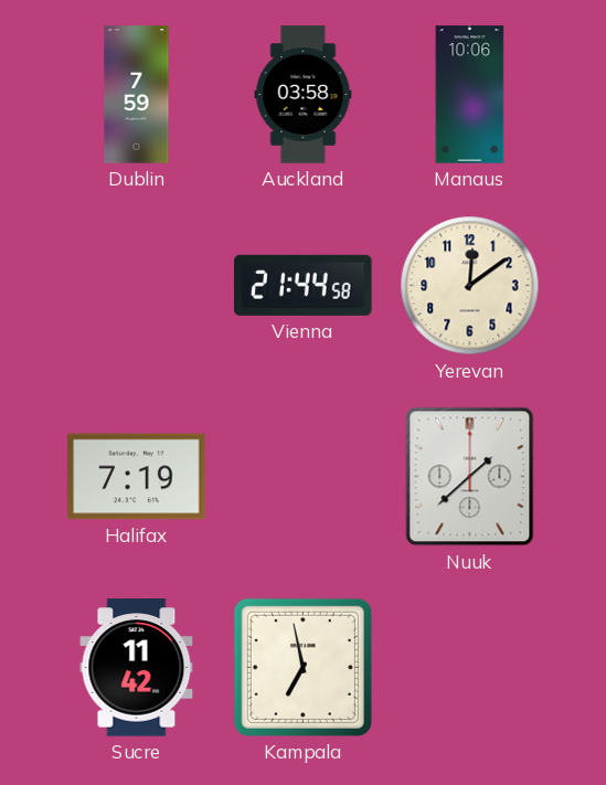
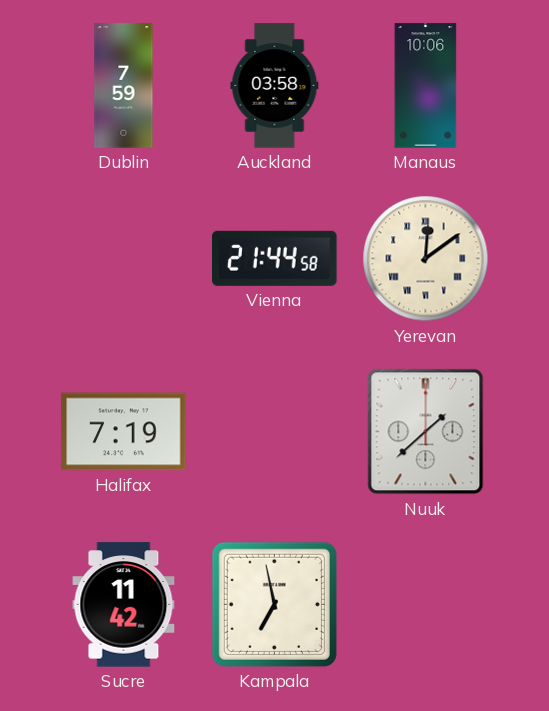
Yerevan numerals: Arabic -> Roman
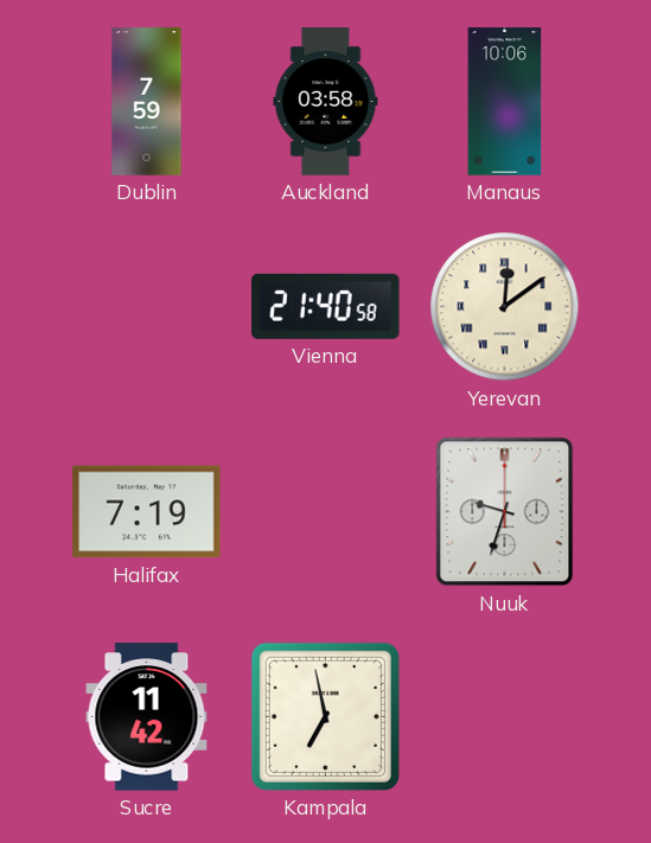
Vienna: 21:44 -> 21:40
Nuuk: 1:38 -> 9:33
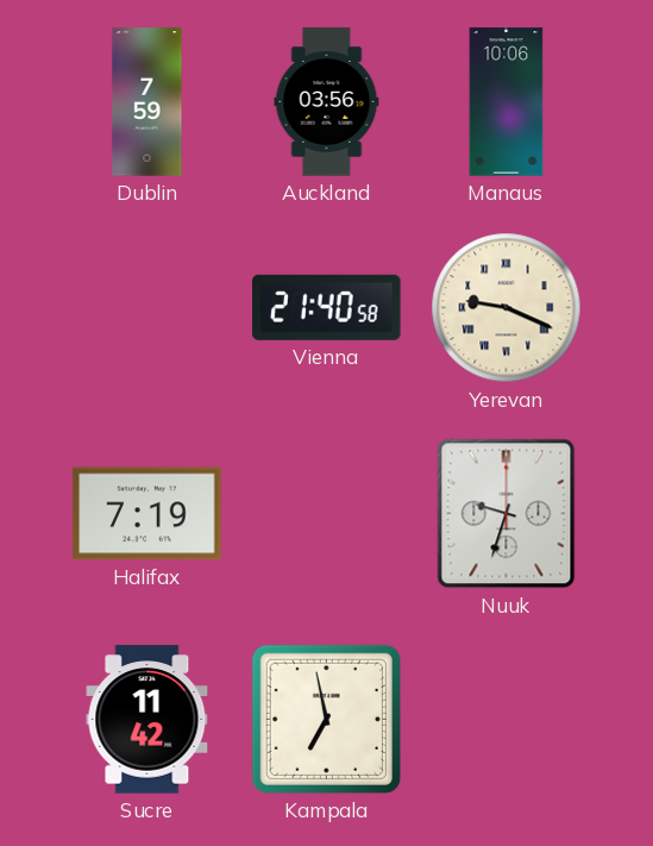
Auckland: 03:58 -> 03:56
Yerevan: 12:09 -> 9:19
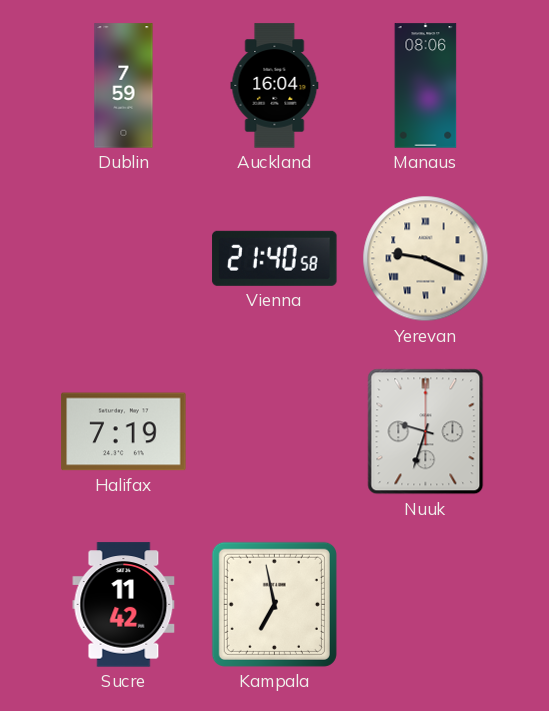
Auckland: 03:56 -> 16:04
Manaus: 10:06 -> 08:06
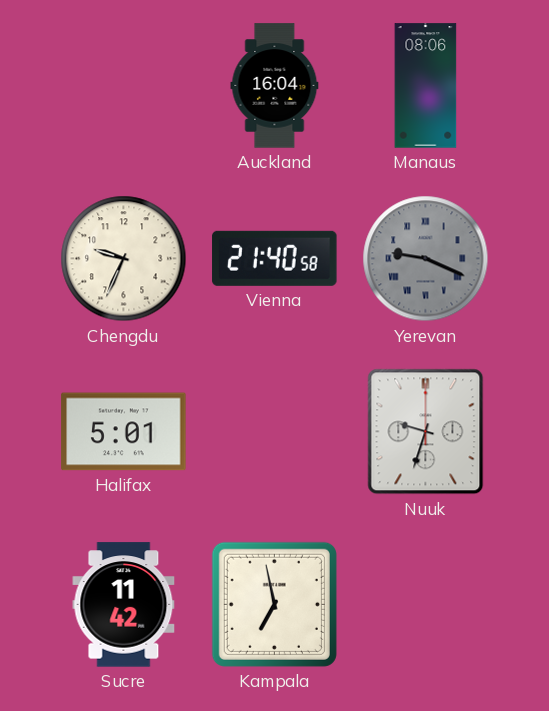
Dublin: 7:59 -> none
Chengdu: none -> 9:34
Yerevan dial: cream -> grey
Halifax: 7:19 -> 5:01
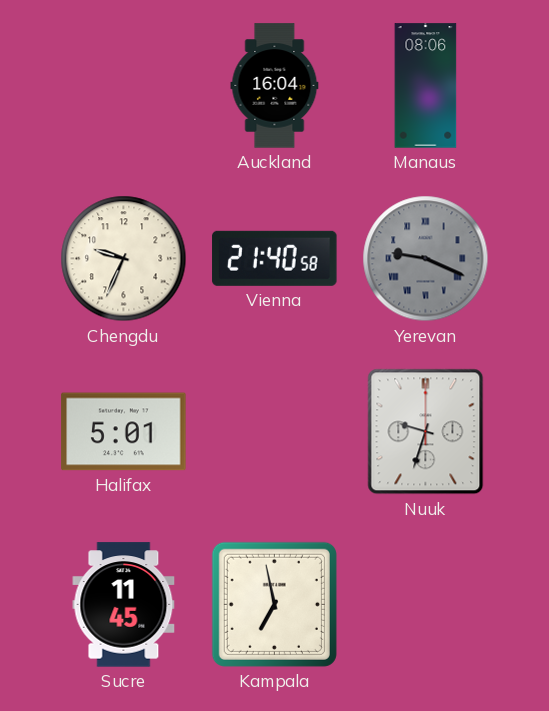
Sucre: 11:42 -> 11:45
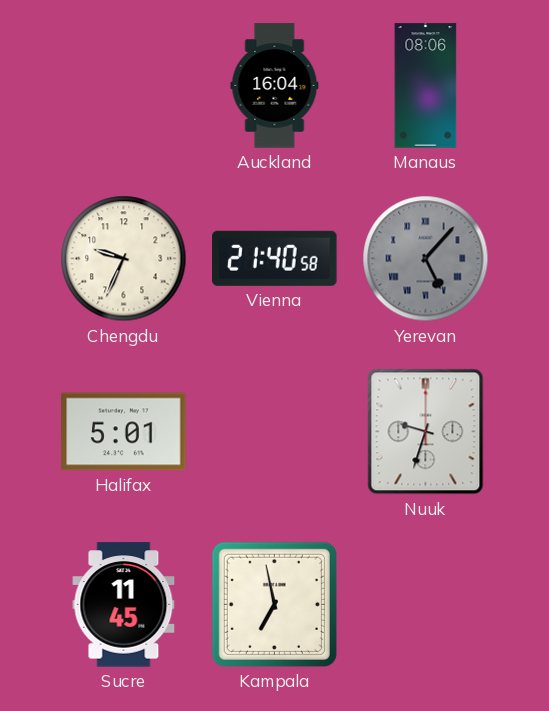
Yerevan: 9:19 -> 5:07
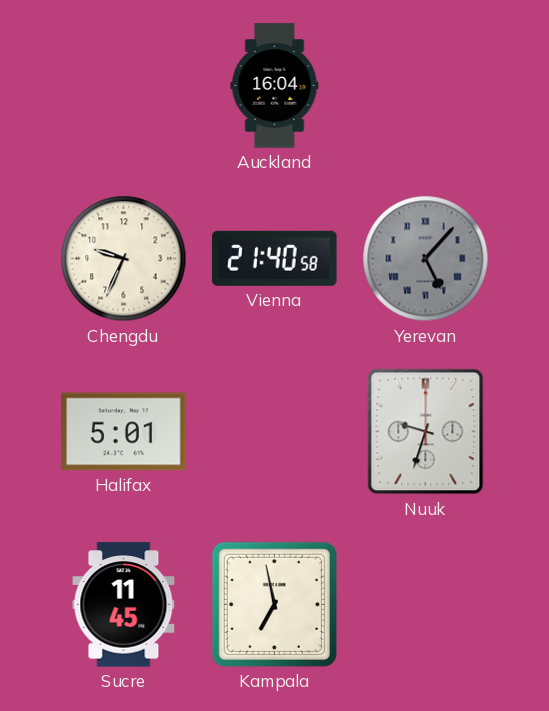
Manaus: 08:06 -> none
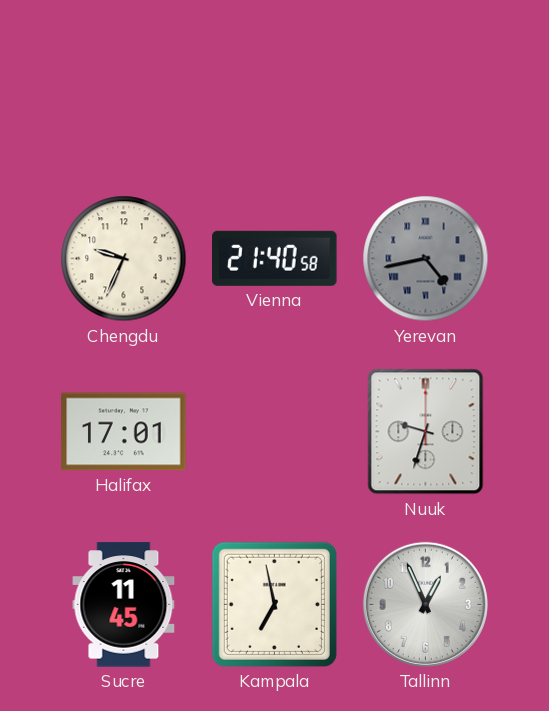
Auckland: 16:04 -> none
Yerevan: 5:07 -> 4:43
Halifax: 5:01 -> 17:01
Tallinn: none -> 12:56
